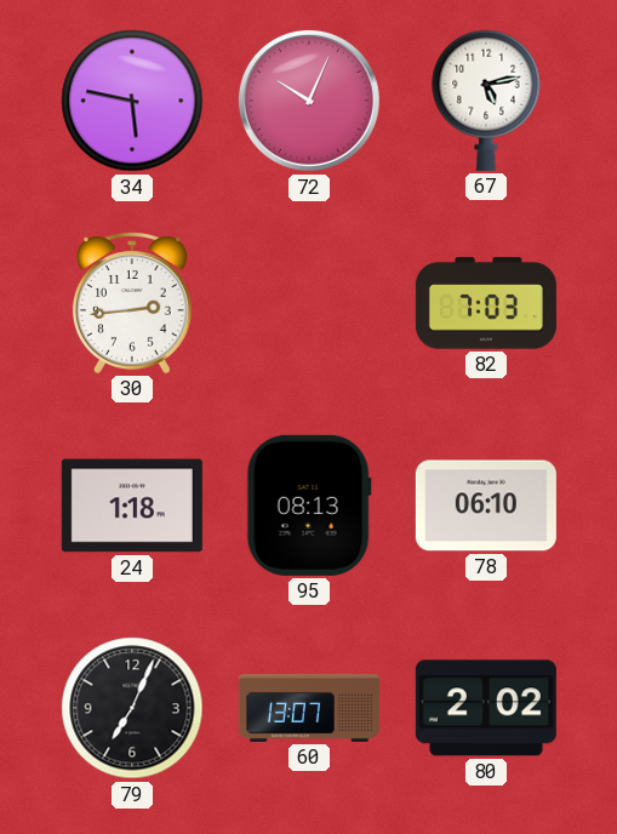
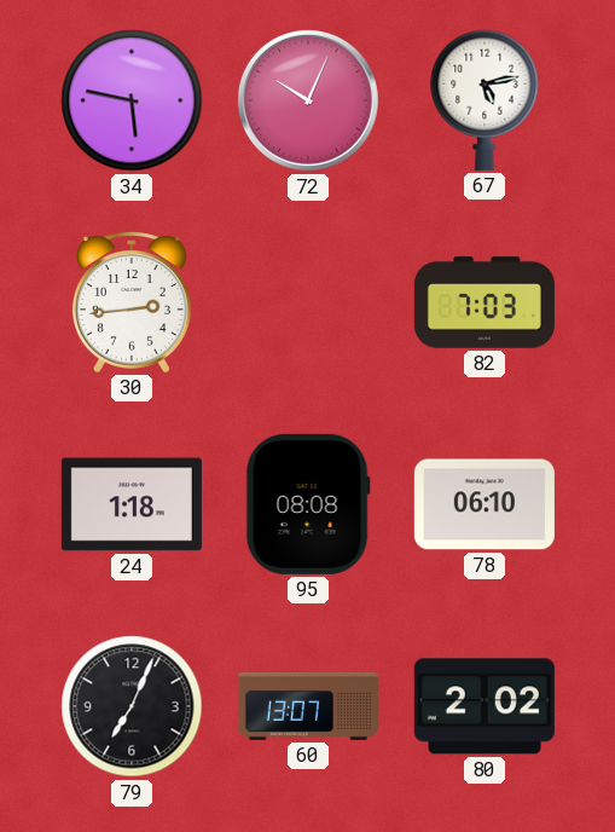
95: 08:13 -> 08:08
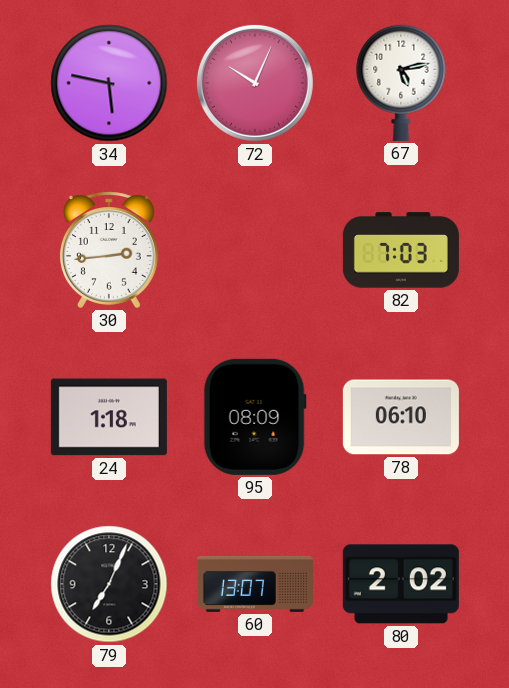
95: 08:08 -> 08:09
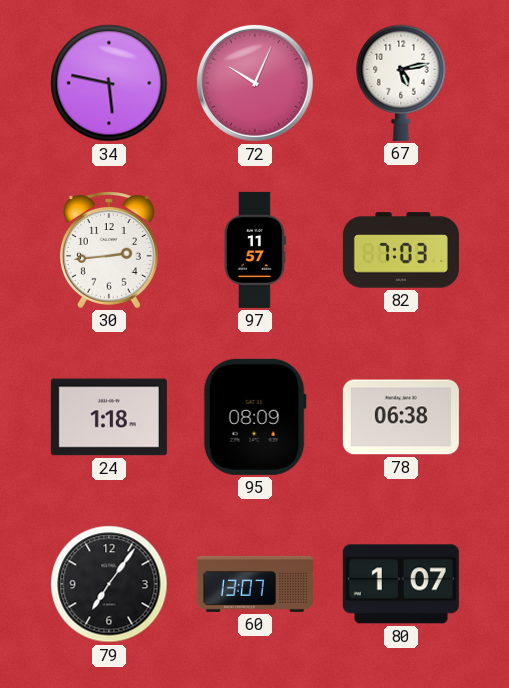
97: none -> 11:57
78: 06:10 -> 06:38
79: 7:04 -> 7:06
80: 2:02 -> 1:07
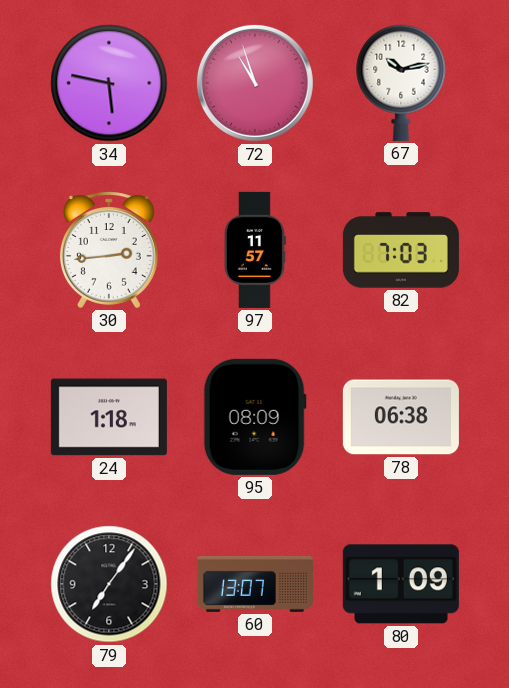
72: 10:04 -> 10:57
67: 5:13 -> 10:13
80: 1:07 -> 1:09
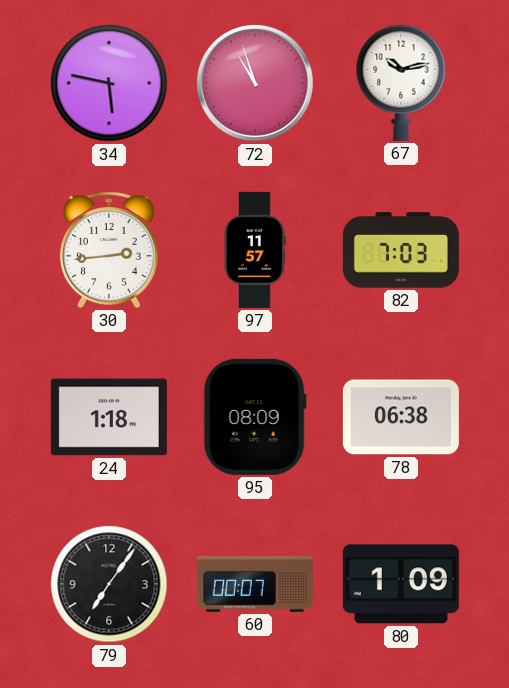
60: 13:07 -> 00:07
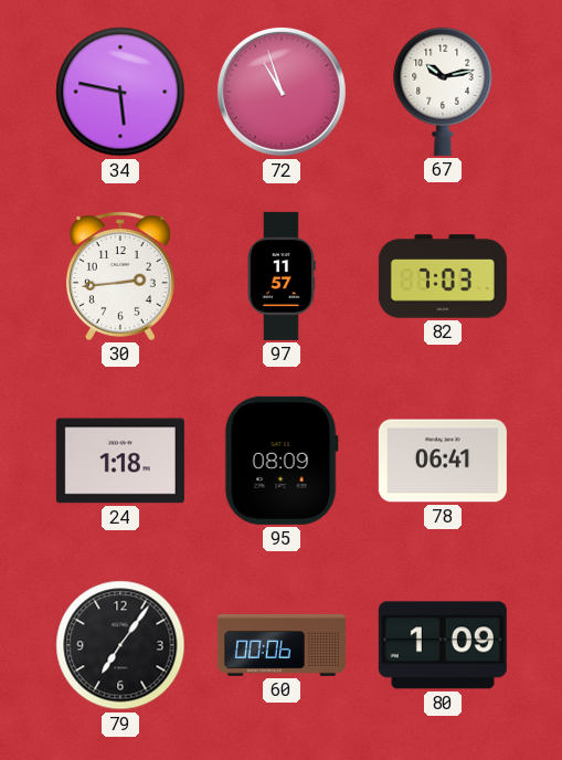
78: 06:38 -> 06:41
60: 00:07 -> 00:06
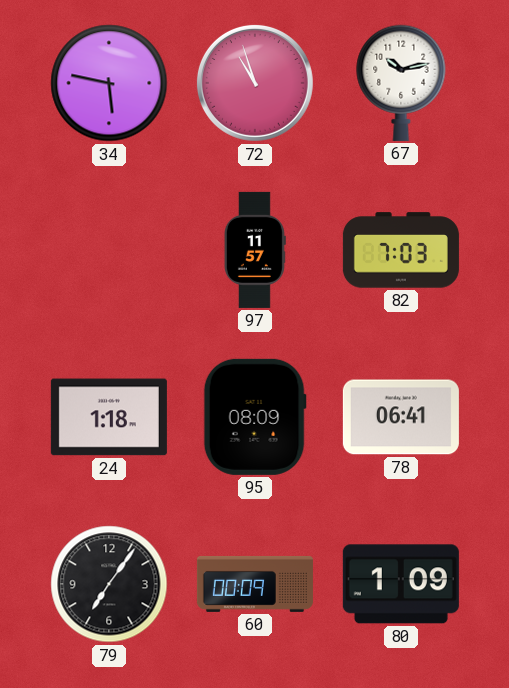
30: 2:44 -> none
60: 00:06 -> 00:09
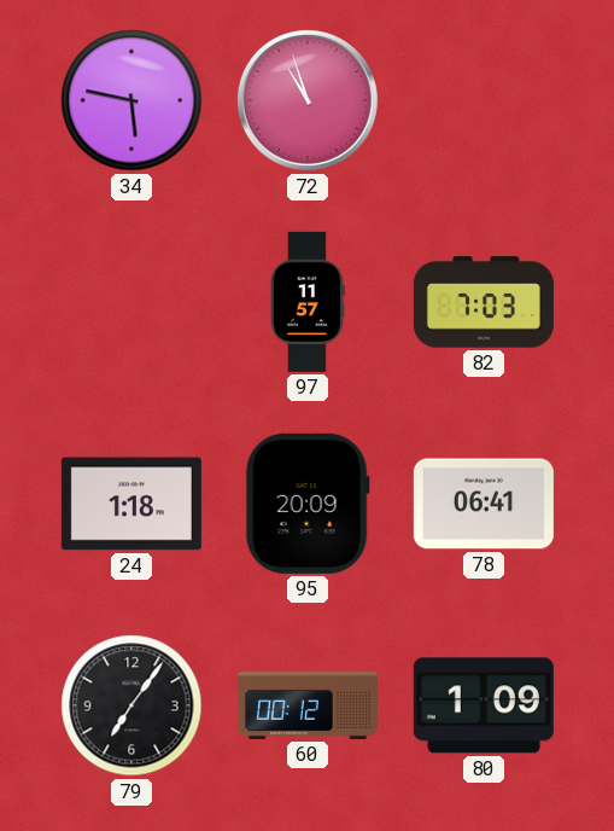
67: 10:13 -> none
95: 08:09 -> 20:09
60: 00:09 -> 00:12
